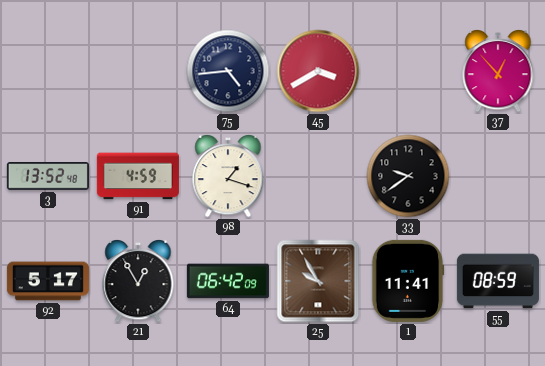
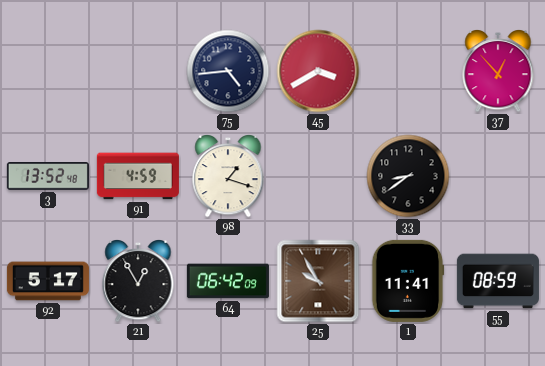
33: 9:39 -> 8:39
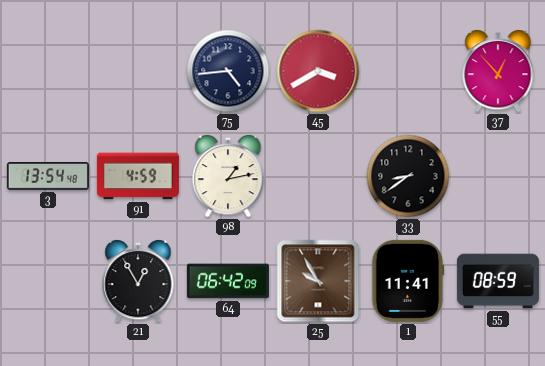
3: 13:52 -> 13:54
98: 1:18 -> 1:13
92: 5:17 -> none
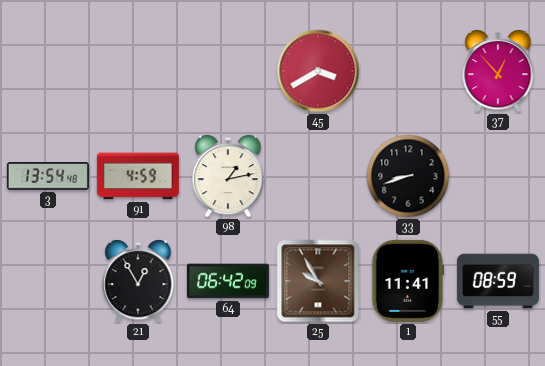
75: 4:44 -> none
33: 8:39 -> 8:42
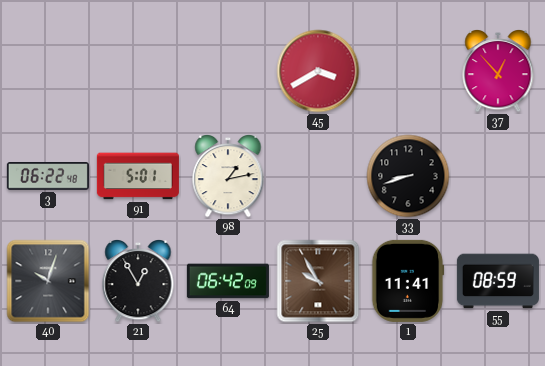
3: 13:54 -> 06:22
91: 4:59 -> 5:01
40: none -> 10:03
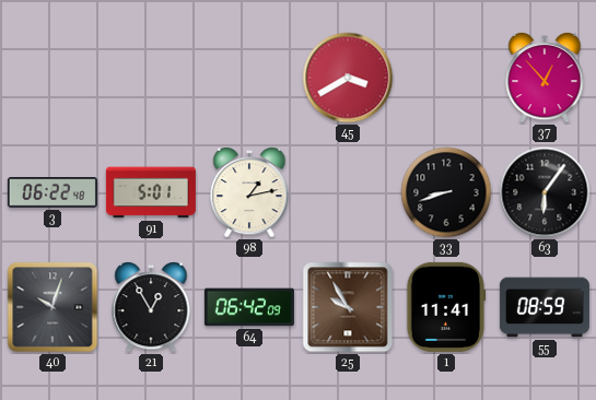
63: none -> 6:06
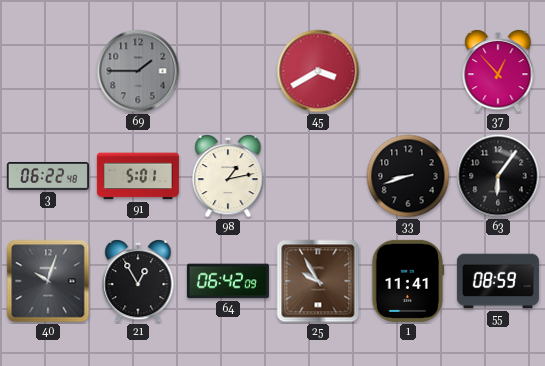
69: none -> 1:45
